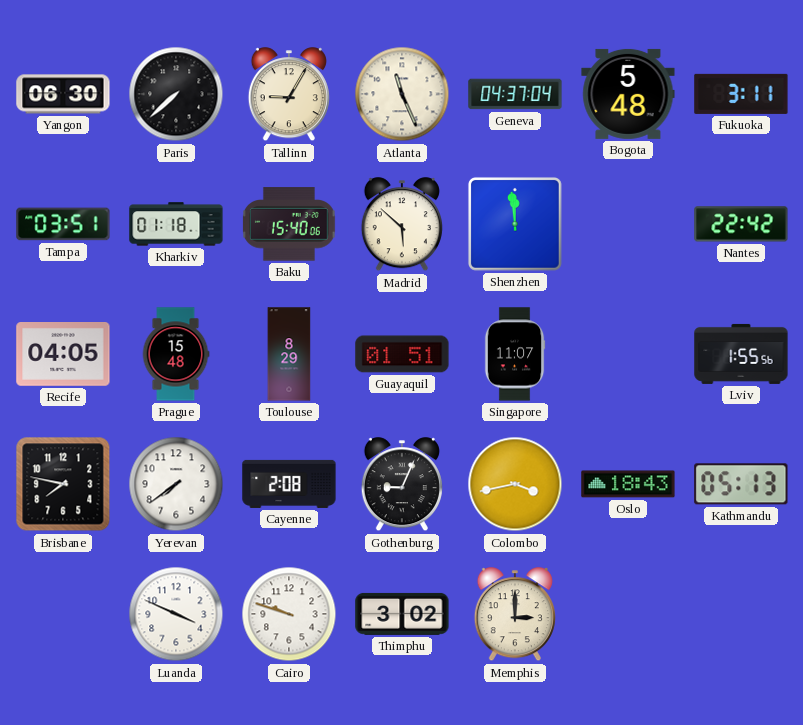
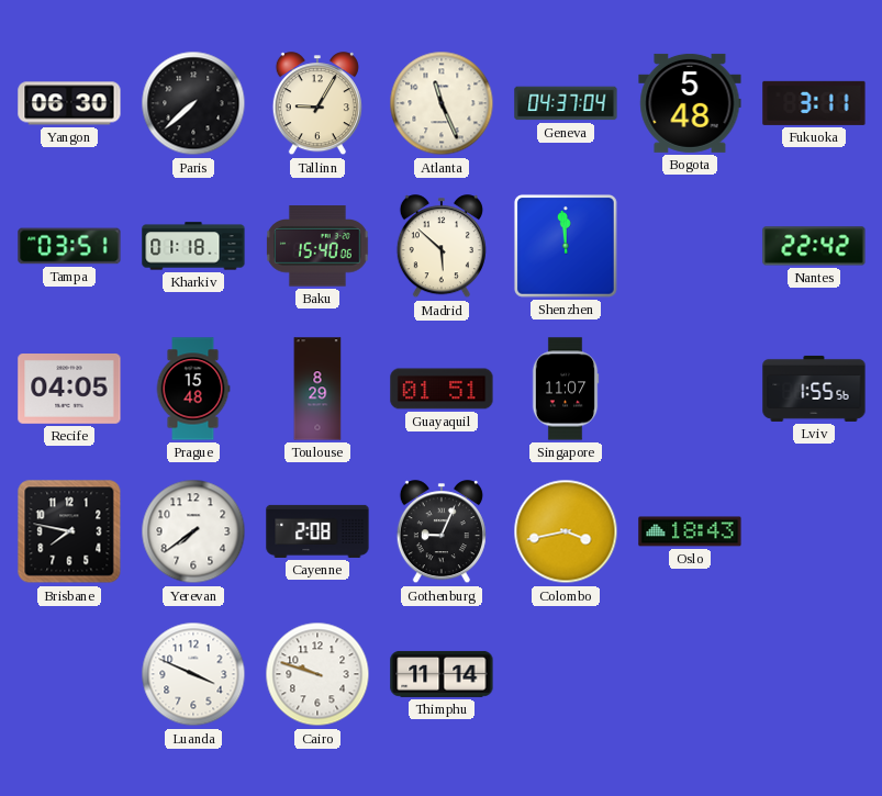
Kathmandu: 05:13 -> none
Thimphu: 3:02 -> 11:14
Memphis: 3:00 -> none
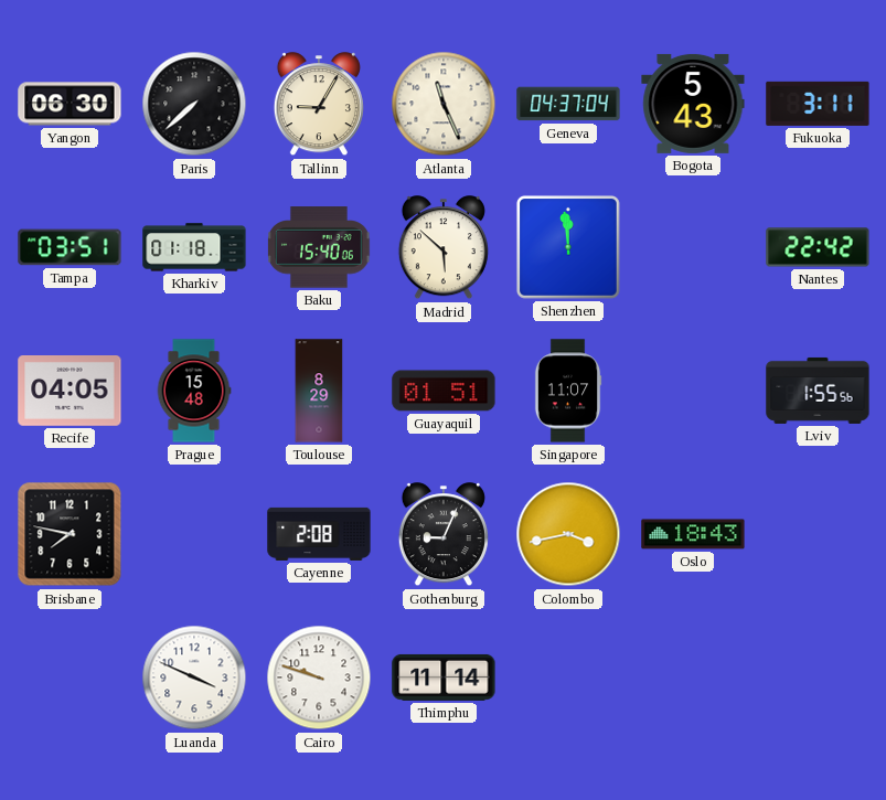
Bogota: 5:48 -> 5:43
Yerevan: 7:39 -> none
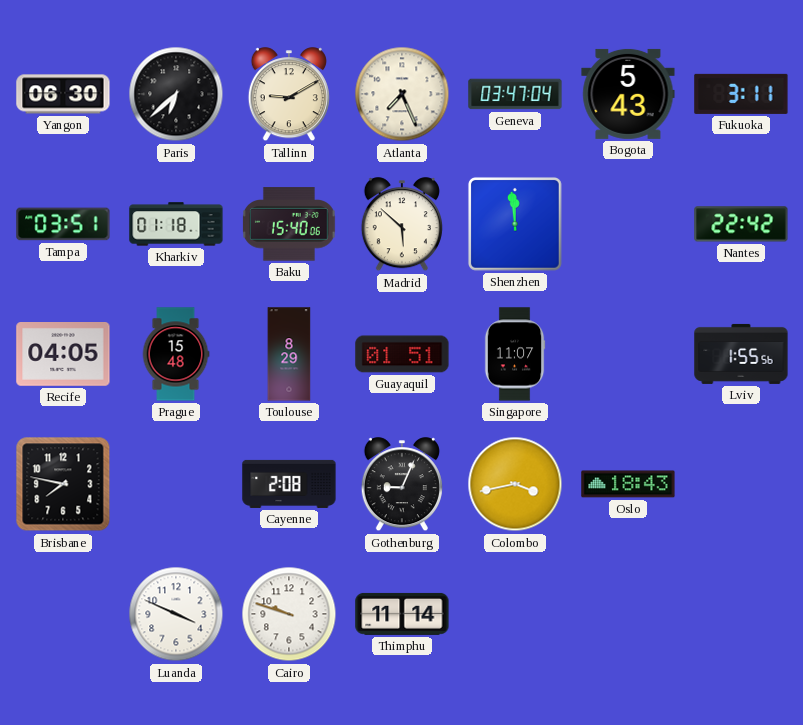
Paris: 7:38 -> 6:38
Tallinn: 9:05 -> 9:10
Atlanta: 11:26 -> 7:26
Geneva: 04:37 -> 03:47
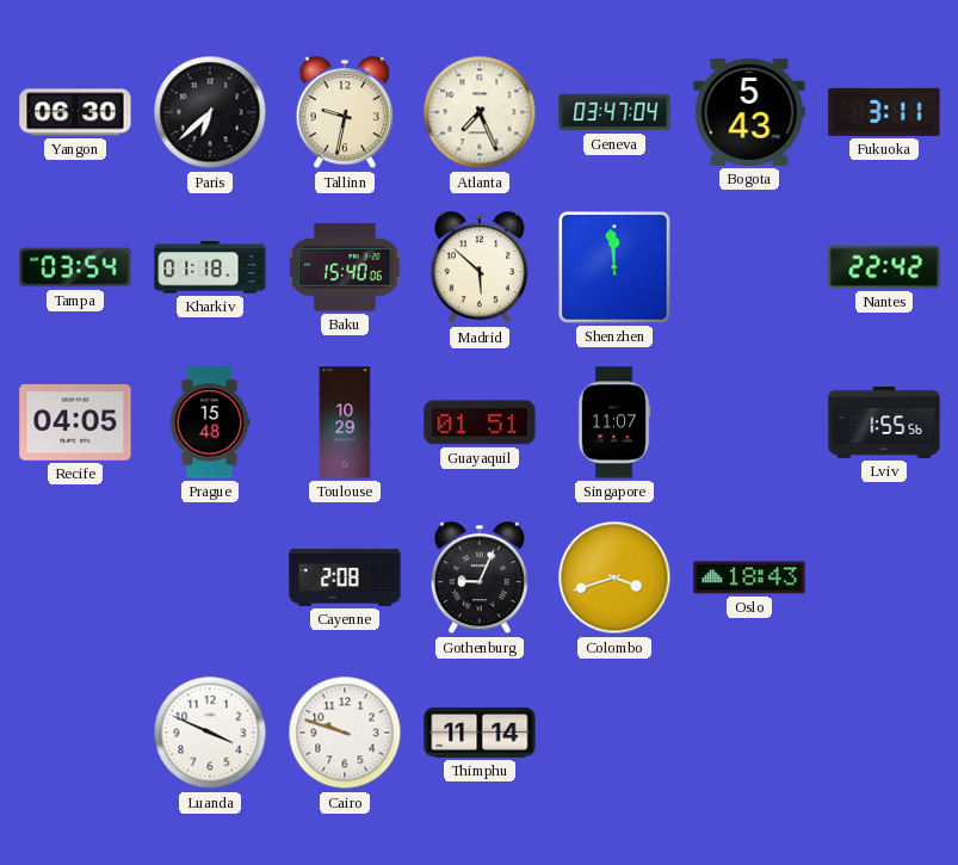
Tallinn: 9:10 -> 9:32
Tampa: 03:51 -> 03:54
Toulouse: 8:29 -> 10:29
Brisbane: 7:47 -> none
Colombo: 3:43 -> 3:42
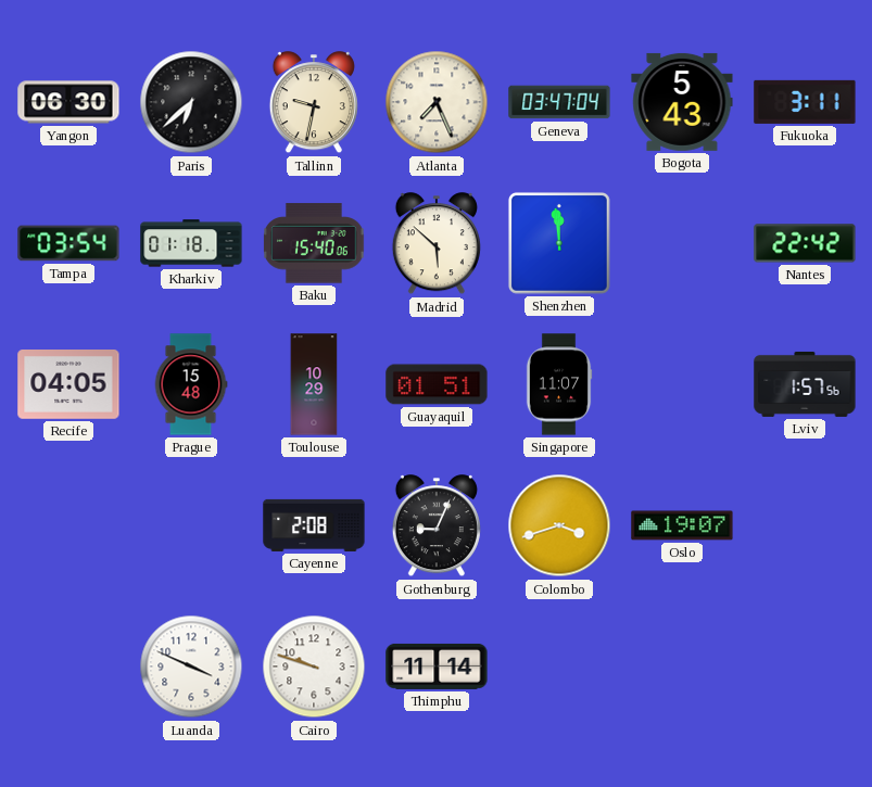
Lviv: 1:55 -> 1:57
Oslo: 18:43 -> 19:07
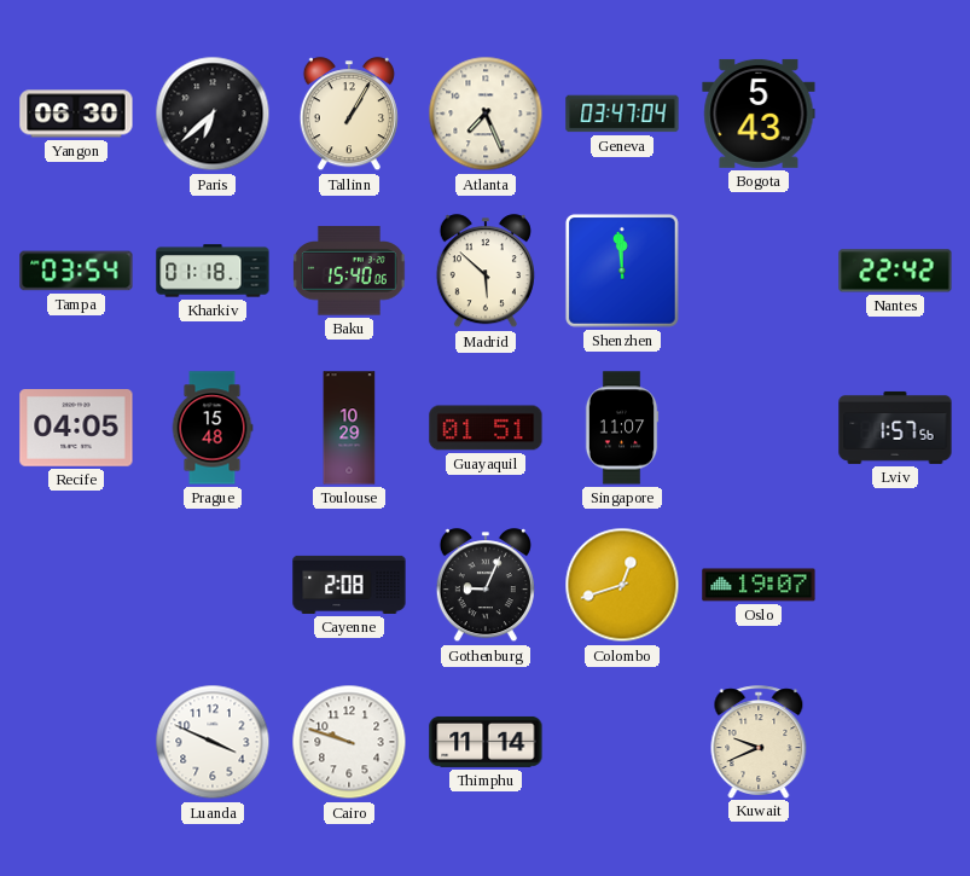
Tallinn: 9:32 -> 1:05
Fukuoka: 3:11 -> none
Colombo: 3:42 -> 12:42
Kuwait: none -> 9:41
